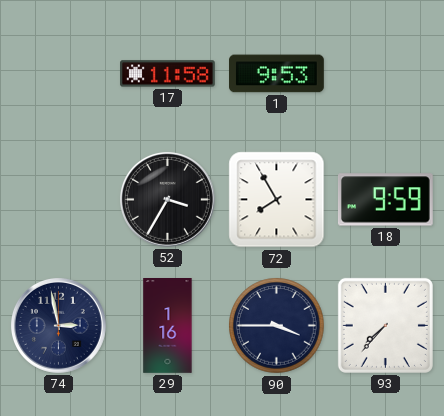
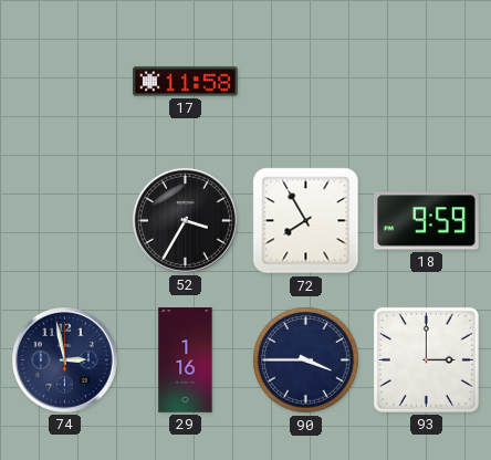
1: 9:53 -> none
93: 7:37 -> 3:00
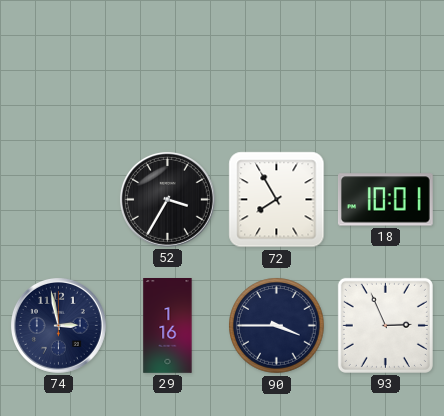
17: 11:58 -> none
18: 9:59 -> 10:01
93: 3:00 -> 2:56
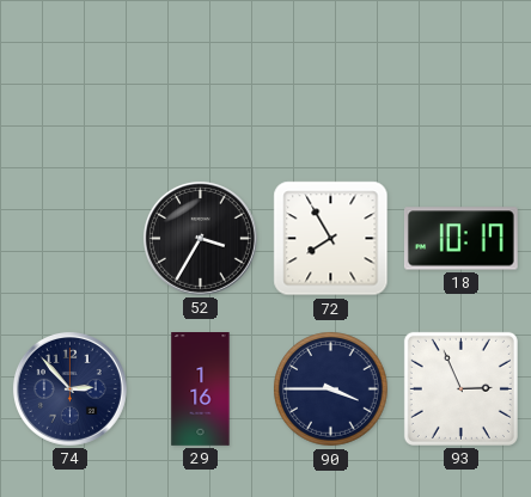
18: 10:01 -> 10:17
74: 2:58 -> 2:53
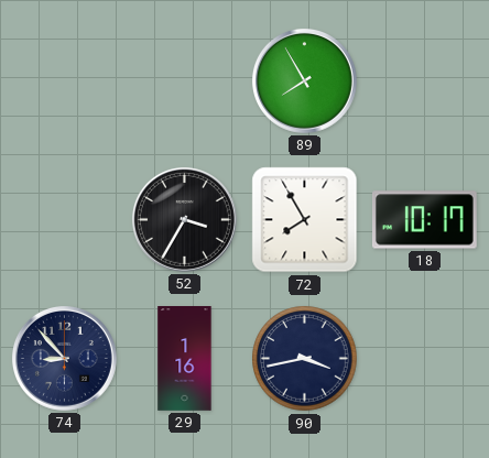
89: none -> 7:55
74: 2:53 -> 8:53
90: 3:45 -> 3:43
93: 2:56 -> none
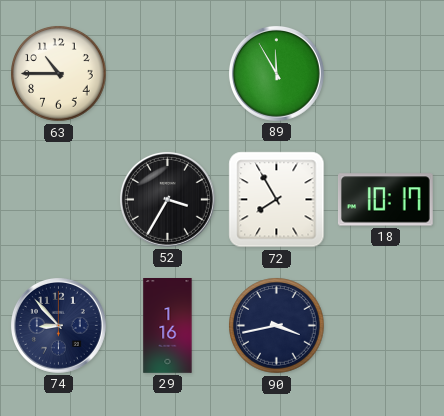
63: none -> 10:45
89: 7:55 -> 11:55
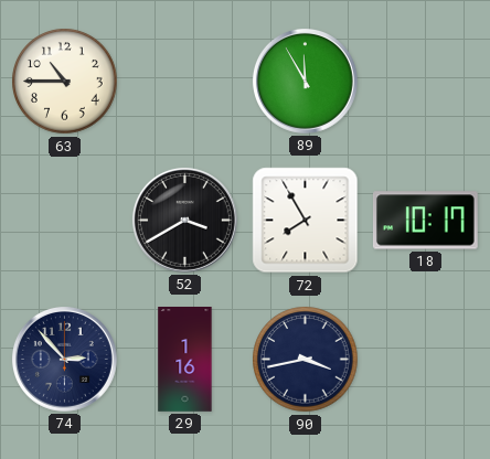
52: 3:35 -> 3:40
74: 8:53 -> 2:53
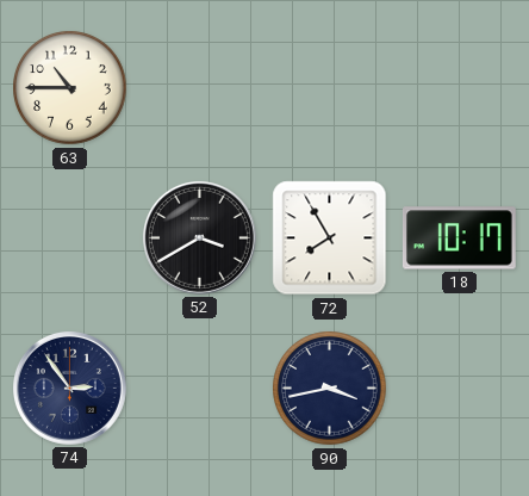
89: 11:55 -> none
74: 2:53 -> 2:54
29: 1:16 -> none
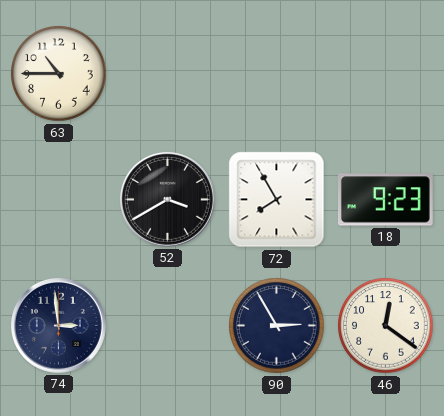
18: 10:17 -> 9:23
74: 2:54 -> 2:59
90: 3:43 -> 2:55
46: none -> 12:21
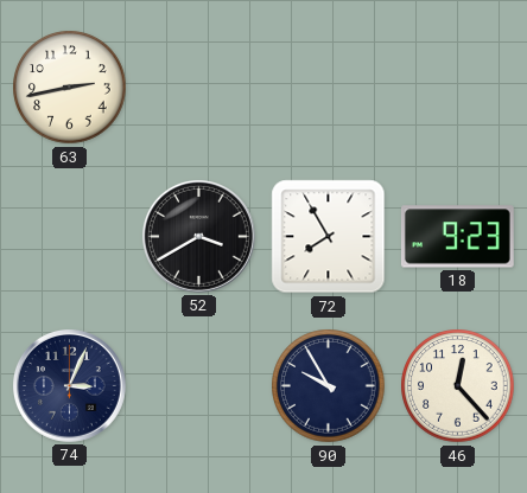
63: 10:45 -> 2:43
74: 2:59 -> 3:04
90: 2:55 -> 9:55
46: 12:21 -> 12:23
